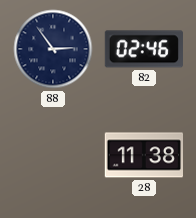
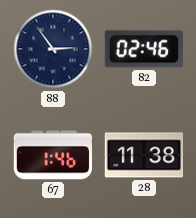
67: none -> 1:46
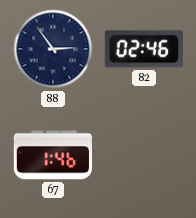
28: 11:38 -> none
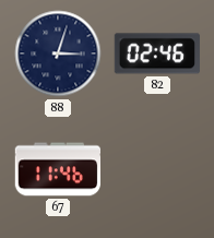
88: 2:54 -> 3:03
67: 1:46 -> 11:46
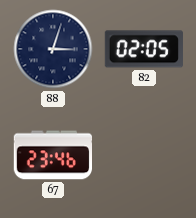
82: 02:46 -> 02:05
67: 11:46 -> 23:46
